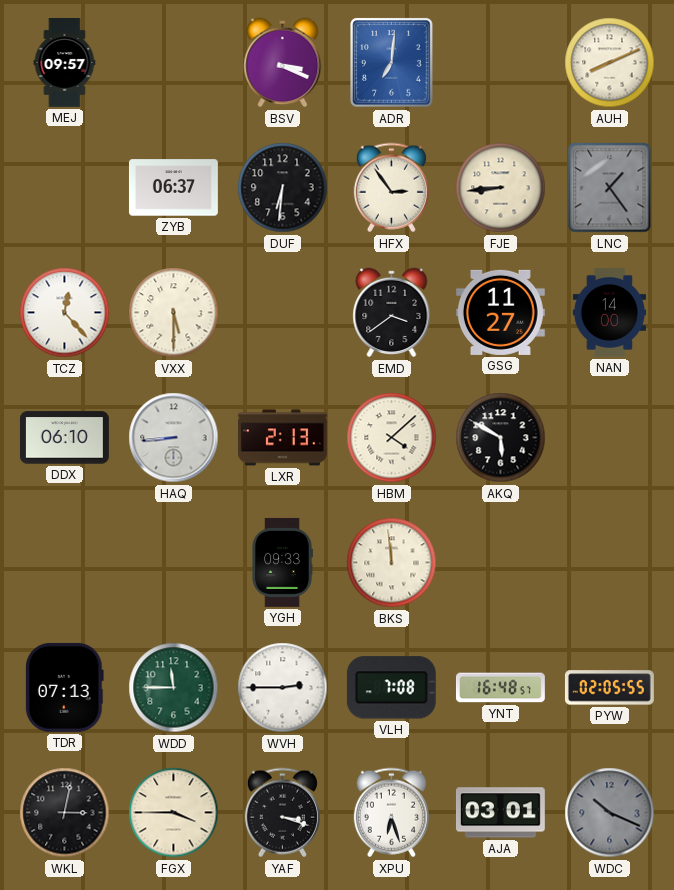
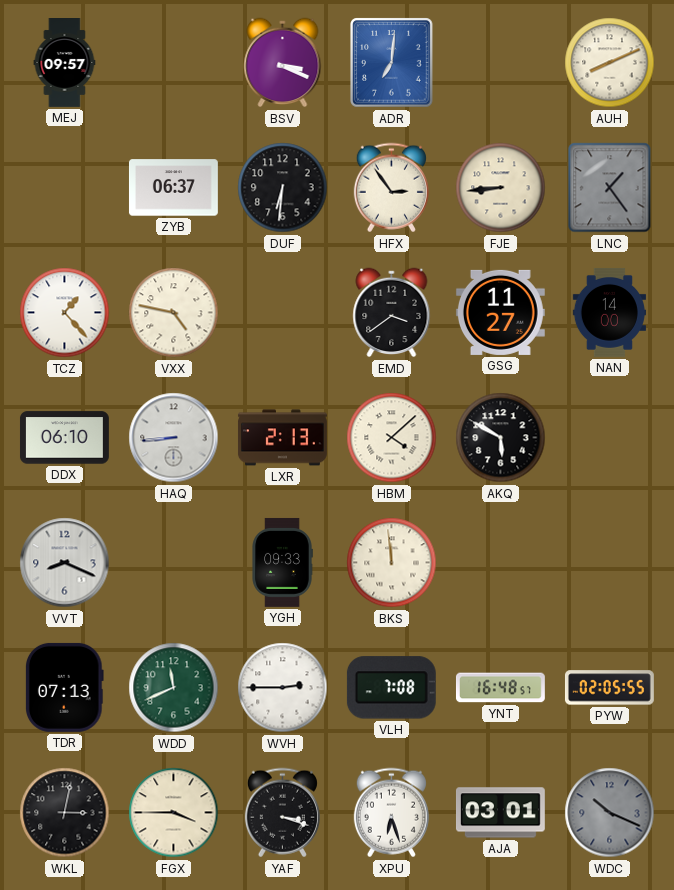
TCZ: 12:23 -> 1:23
VXX: 5:30 -> 4:47
VVT: none -> 8:19
WDD: 11:45 -> 11:41
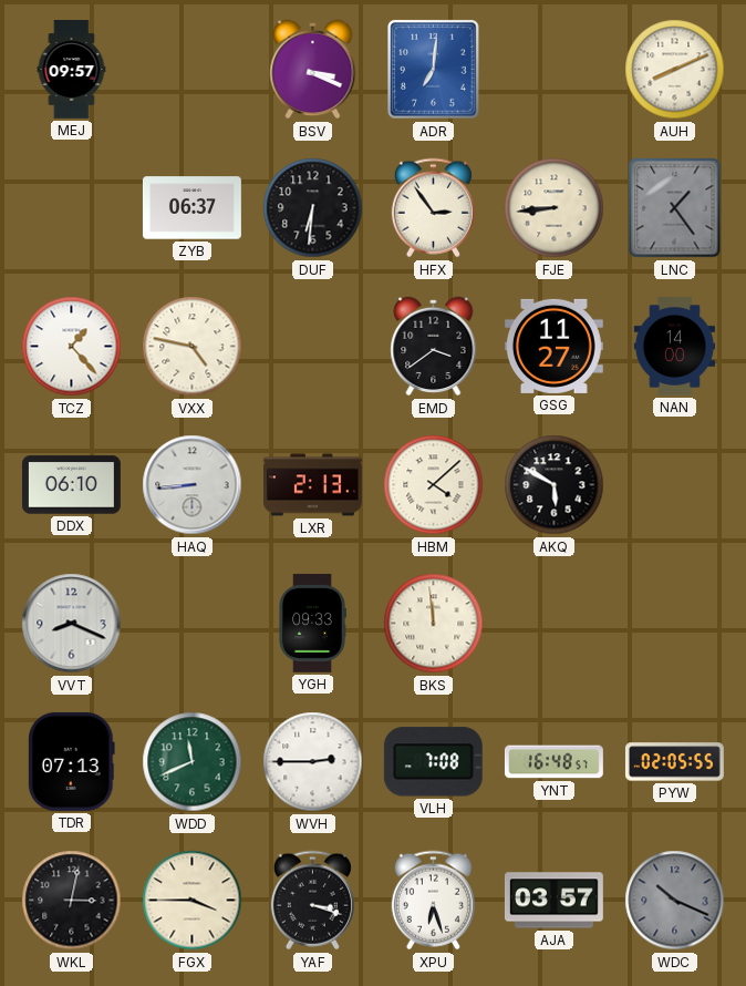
AJA: 03:01 -> 03:57
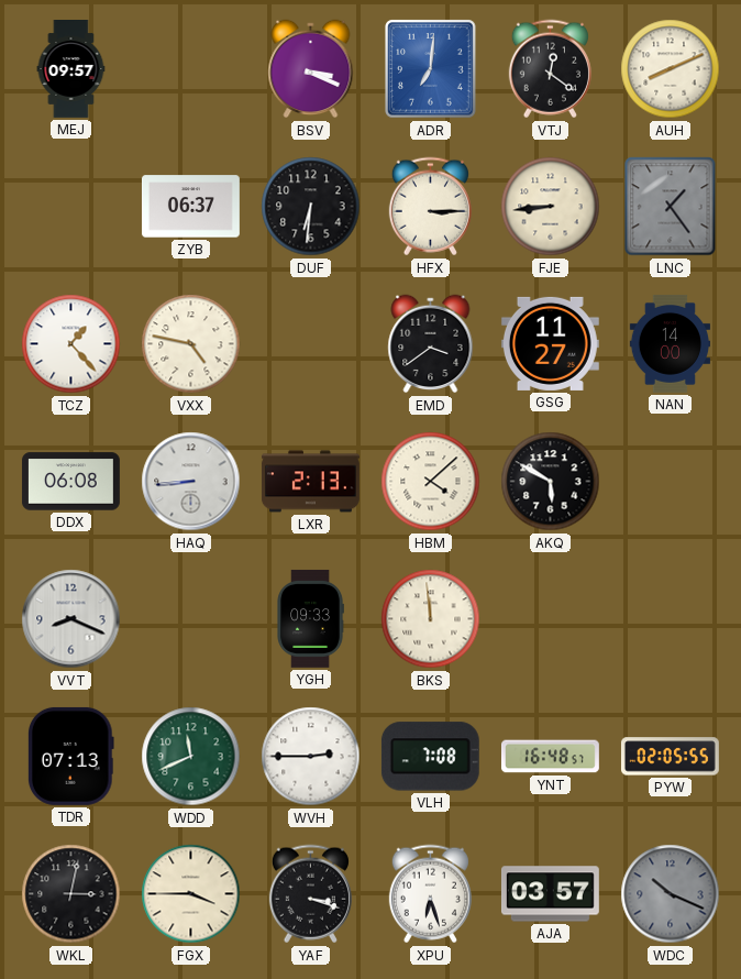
VTJ: none -> 12:21
HFX: 2:54 -> 3:15
DDX: 06:10 -> 06:08
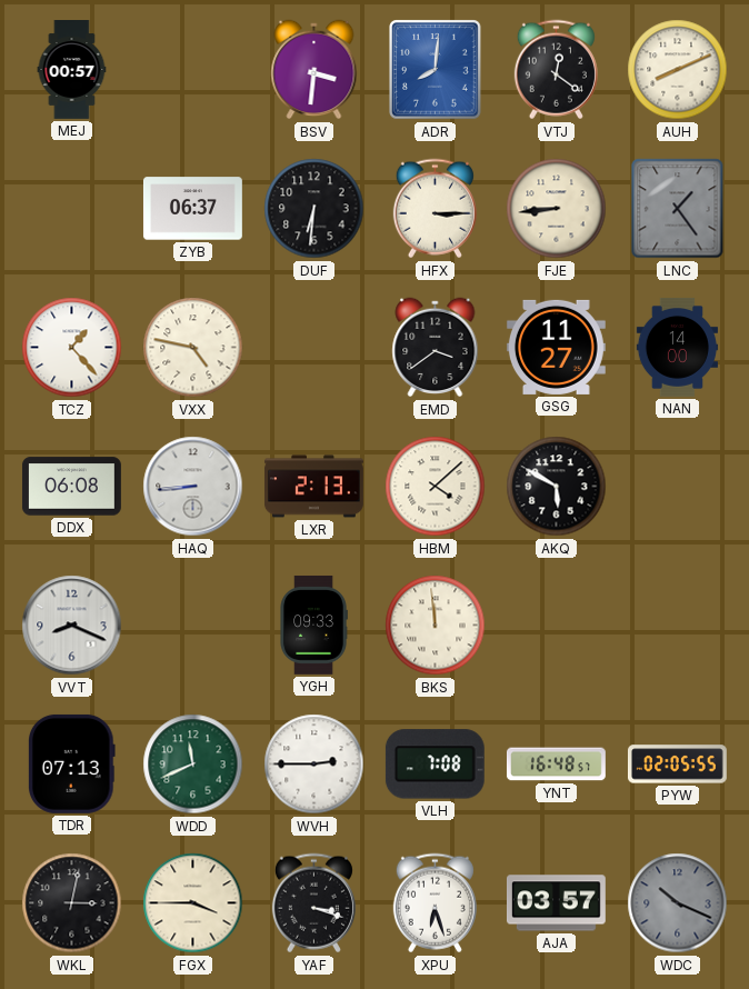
MEJ: 09:57 -> 00:57
BSV: 3:19 -> 3:31
ADR: 7:01 -> 8:01
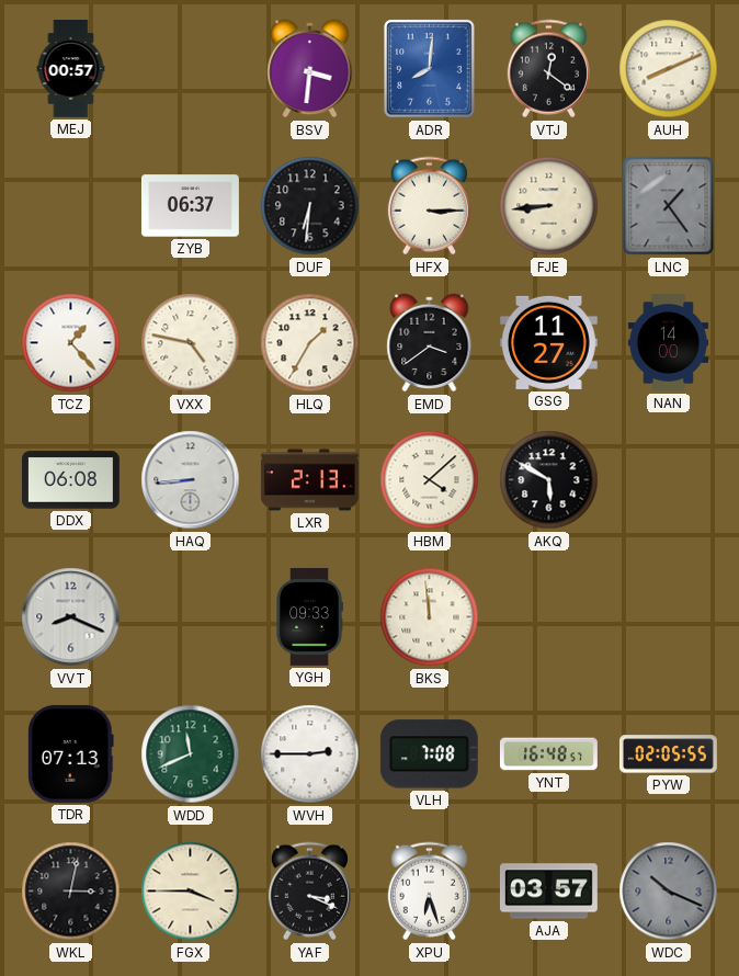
HLQ: none -> 1:35
YAF: 3:18 -> 3:19
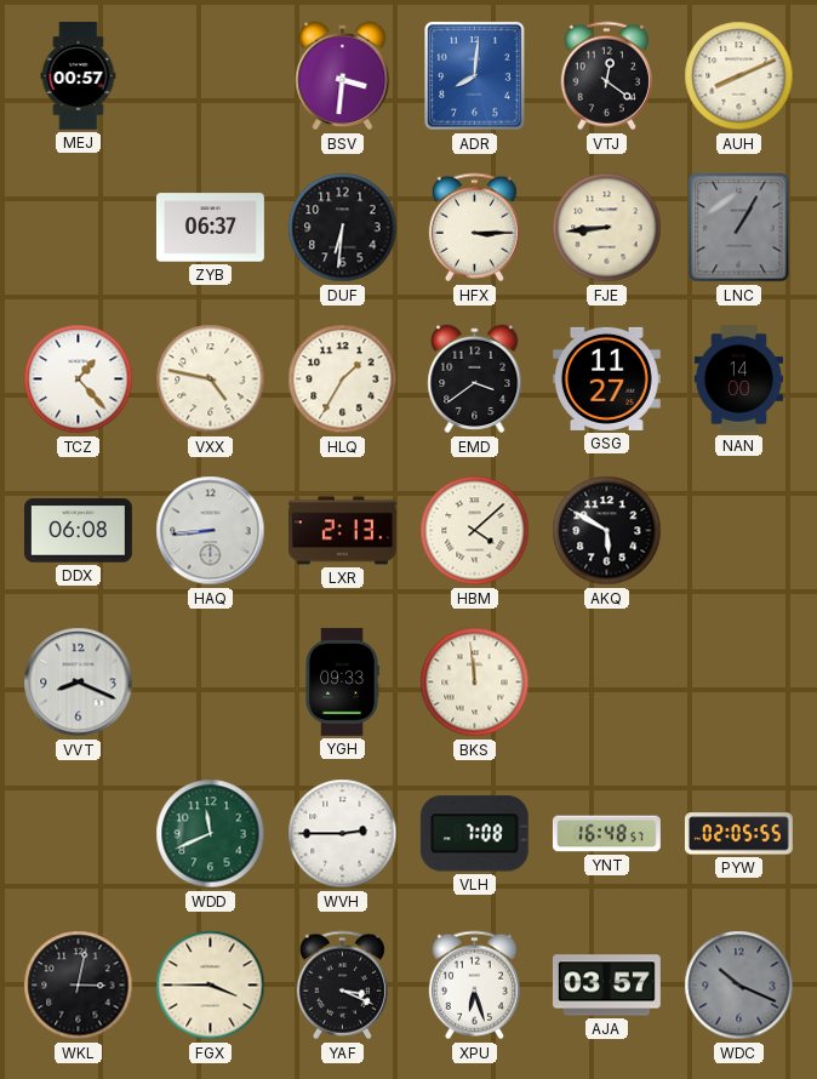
LNC: 1:24 -> 1:05
TDR: 07:13 -> none
